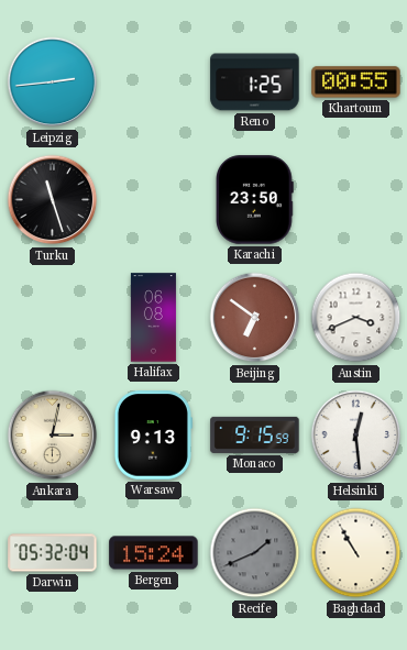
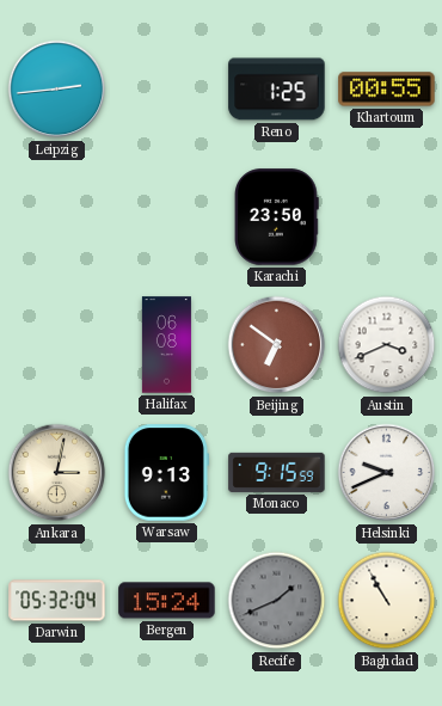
Turku: 11:27 -> none
Helsinki: 12:29 -> 9:41
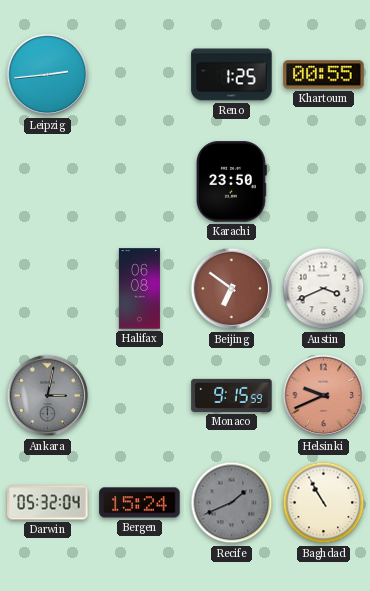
Ankara dial: cream -> grey
Warsaw: 9:13 -> none
Helsinki dial: white -> salmon
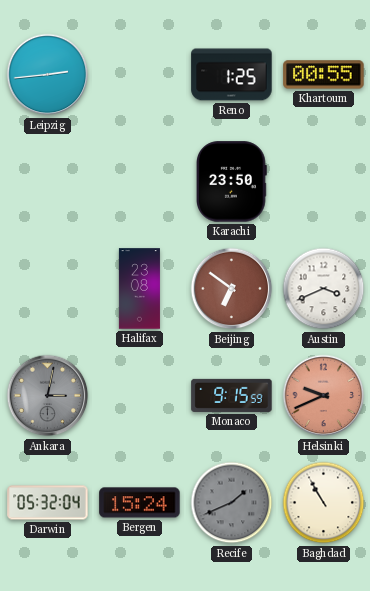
Halifax: 06:08 -> 23:08
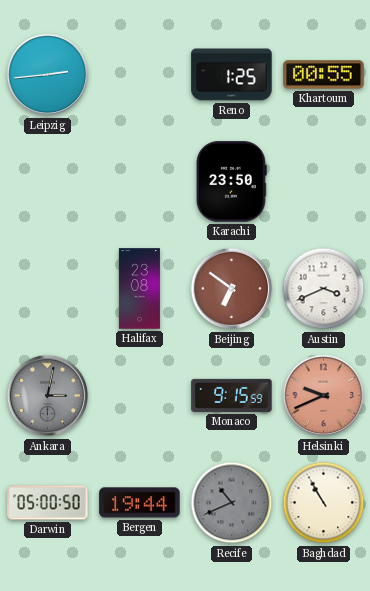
Darwin: 05:32 -> 05:00
Bergen: 15:24 -> 19:44
Recife: 1:41 -> 10:41
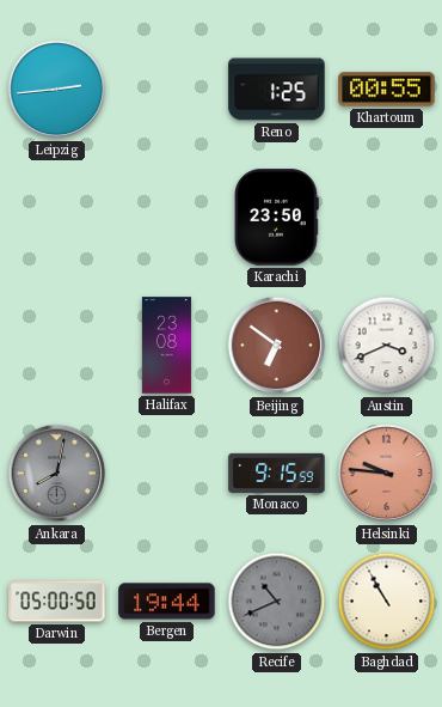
Ankara: 3:02 -> 8:02
Helsinki: 9:41 -> 9:46
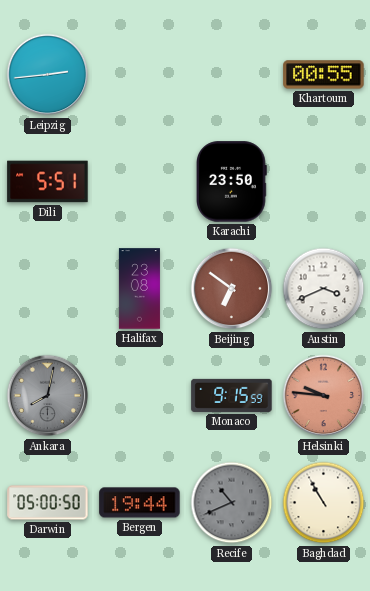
Reno: 1:25 -> none
Dili: none -> 5:51
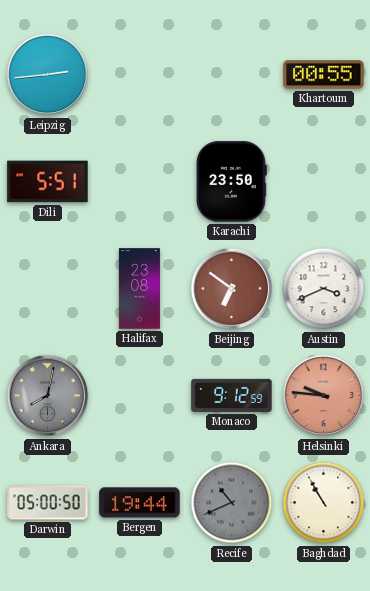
Monaco: 9:15 -> 9:12
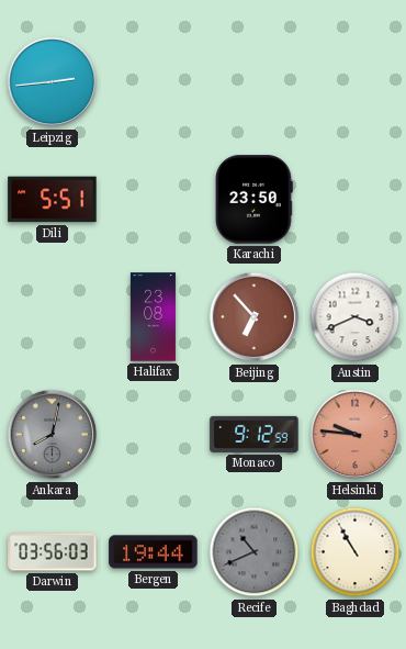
Khartoum: 00:55 -> none
Beijing: 6:51 -> 6:53
Darwin: 05:00 -> 03:56
